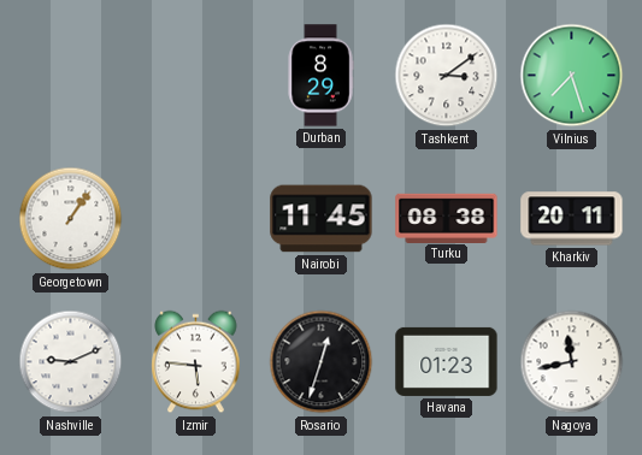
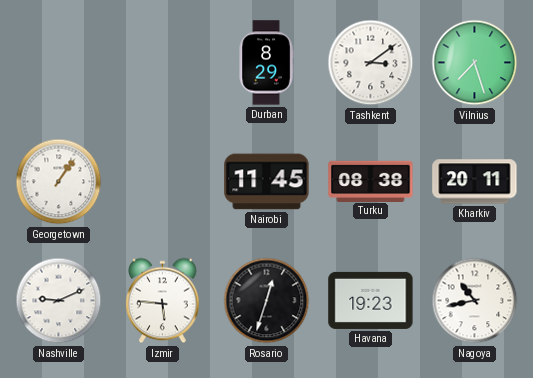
Havana: 01:23 -> 19:23
Nagoya: 11:43 -> 10:43
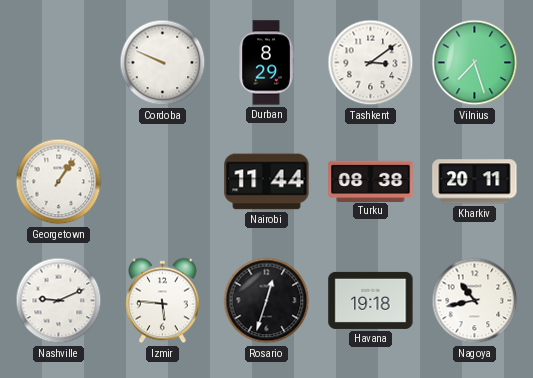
Cordoba: none -> 9:49
Nairobi: 11:45 -> 11:44
Havana: 19:23 -> 19:18
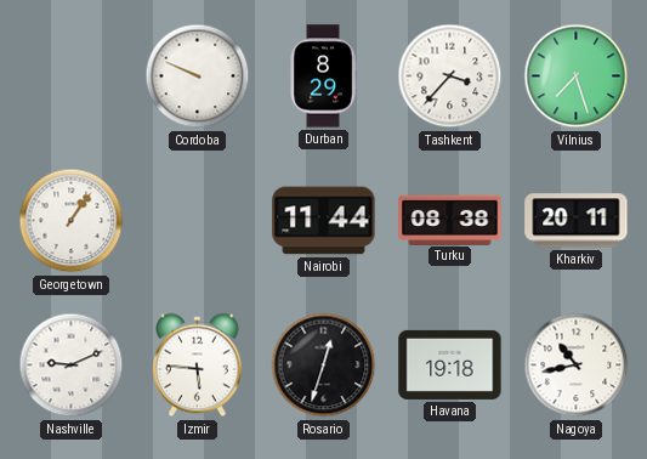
Tashkent: 3:09 -> 3:37
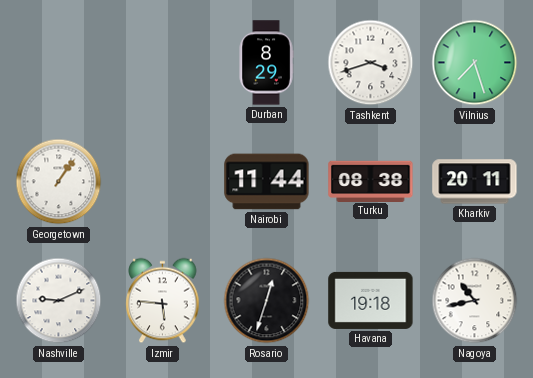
Cordoba: 9:49 -> none
Tashkent: 3:37 -> 3:42
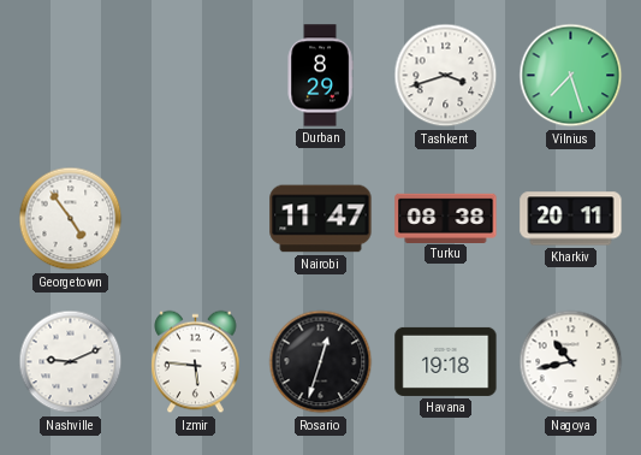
Georgetown: 1:06 -> 4:54
Nairobi: 11:44 -> 11:47
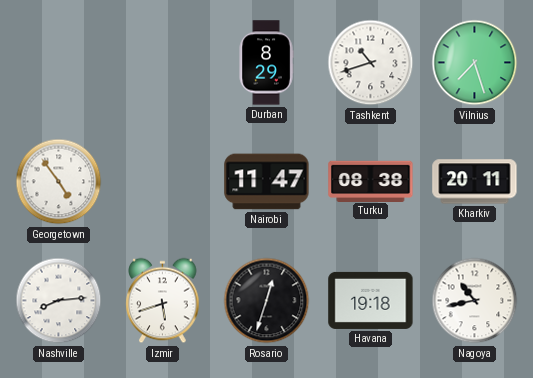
Tashkent: 3:42 -> 10:42
Nashville: 9:11 -> 8:14
Izmir: 5:46 -> 5:42
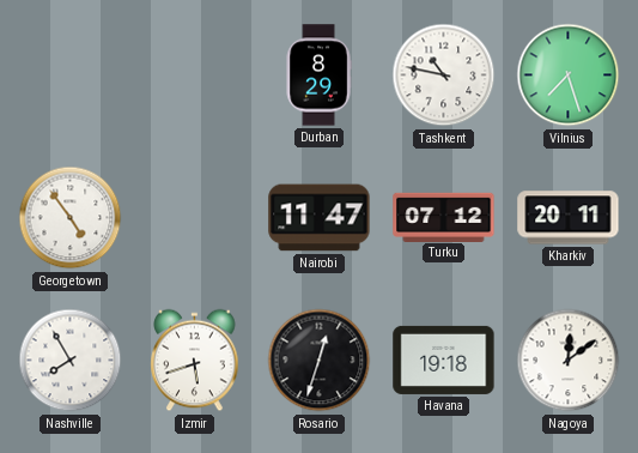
Tashkent: 10:42 -> 10:47
Turku: 08:38 -> 07:12
Nashville: 8:14 -> 7:55
Nagoya: 10:43 -> 12:09
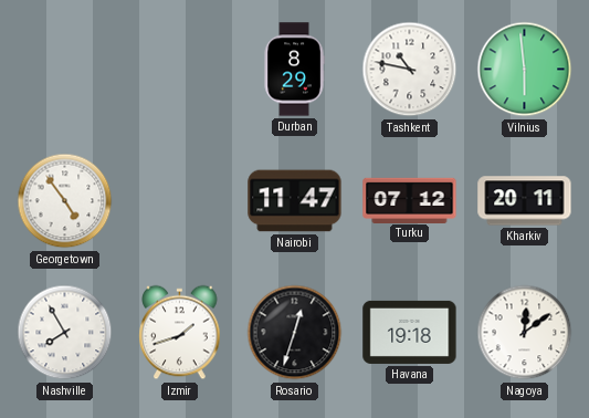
Vilnius: 7:27 -> 5:59
Izmir: 5:42 -> 1:42
